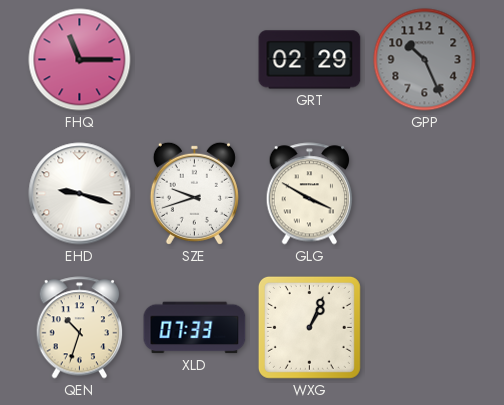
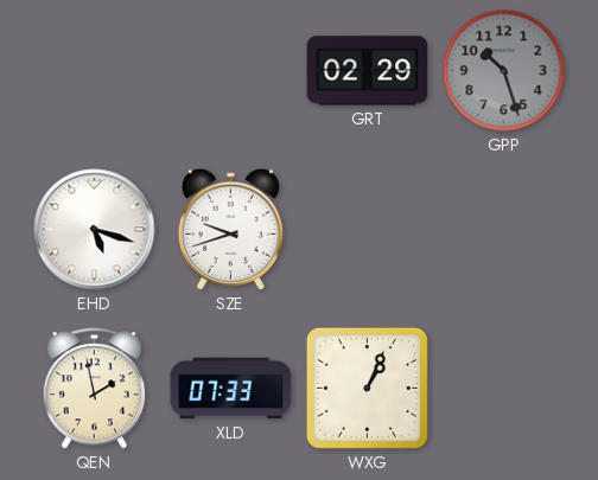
FHQ: 11:15 -> none
GPP: 10:26 -> 10:27
EHD: 9:18 -> 5:18
GLG: 3:50 -> none
QEN: 10:33 -> 1:58
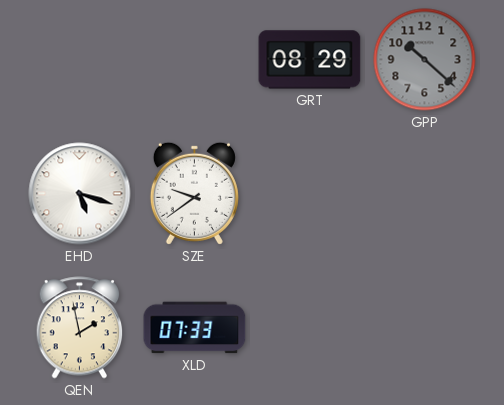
GRT: 02:29 -> 08:29
GPP: 10:27 -> 10:22
SZE: 9:42 -> 9:39
WXG: 1:04 -> none
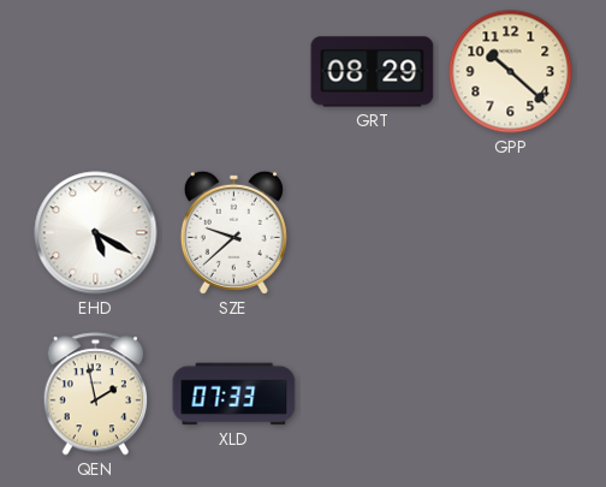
GPP dial: grey -> cream
EHD: 5:18 -> 5:20
SZE: 9:39 -> 9:38
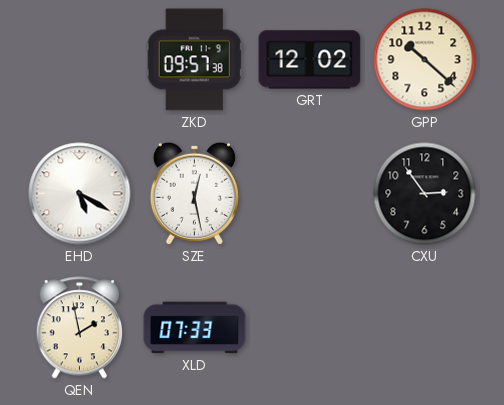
ZKD: none -> 09:57
GRT: 08:29 -> 12:02
SZE: 9:38 -> 12:28
CXU: none -> 2:54
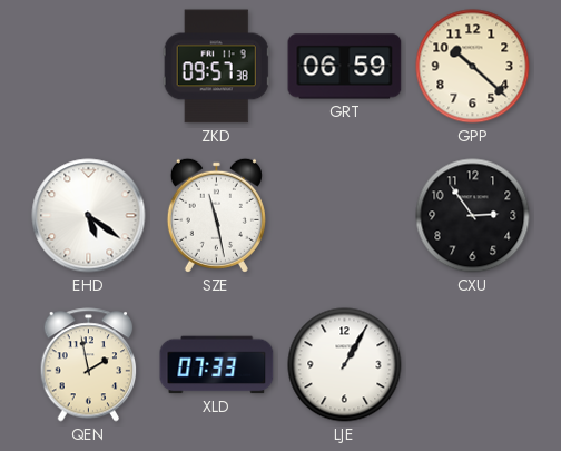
GRT: 12:02 -> 06:59
EHD: 5:20 -> 5:21
SZE: 12:28 -> 11:28
LJE: none -> 1:05
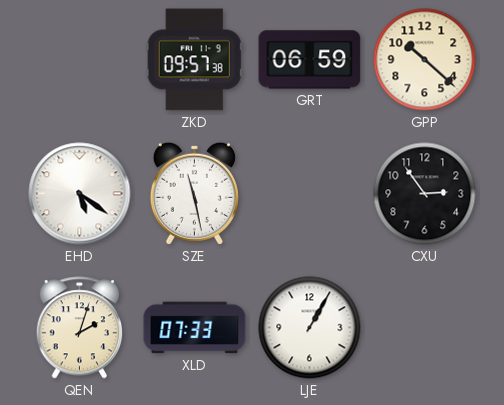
QEN: 1:58 -> 2:03
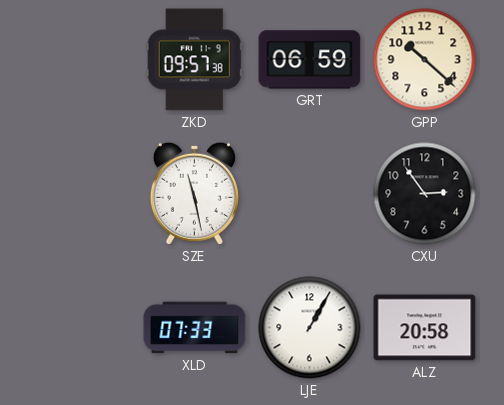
EHD: 5:21 -> none
QEN: 2:03 -> none
ALZ: none -> 20:58
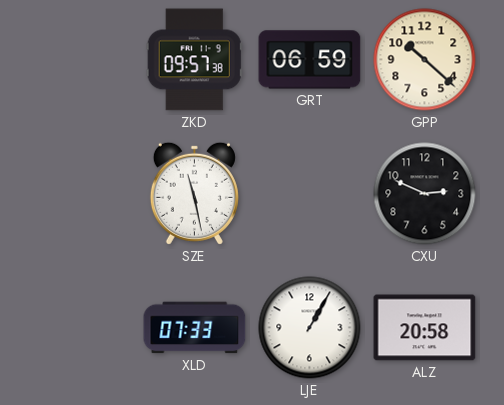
CXU: 2:54 -> 2:49
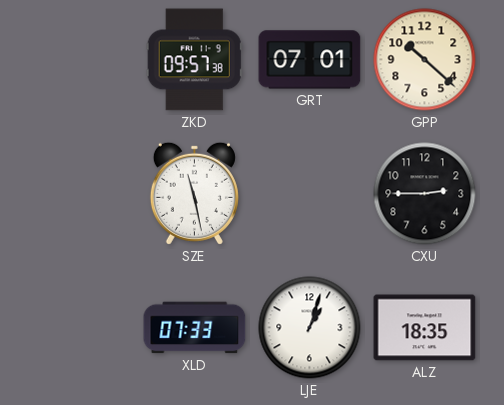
GRT: 06:59 -> 07:01
CXU: 2:49 -> 2:45
LJE: 1:05 -> 1:03
ALZ: 20:58 -> 18:35
